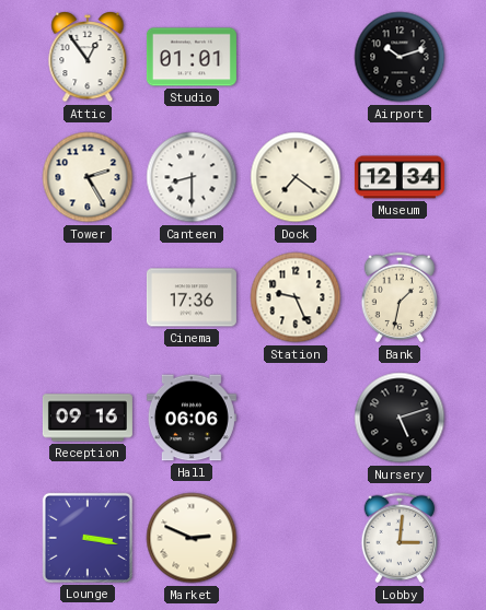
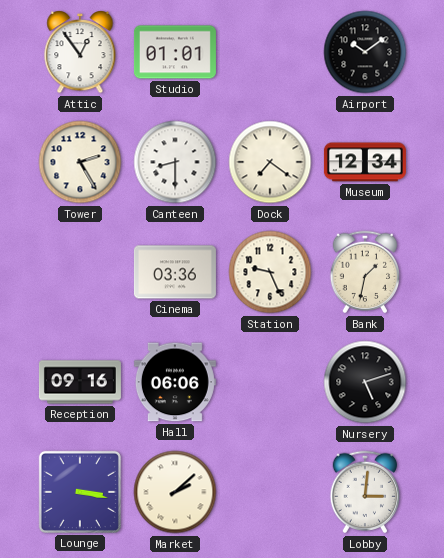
Airport: 10:12 -> 10:09
Cinema: 17:36 -> 03:36
Market: 2:49 -> 2:08
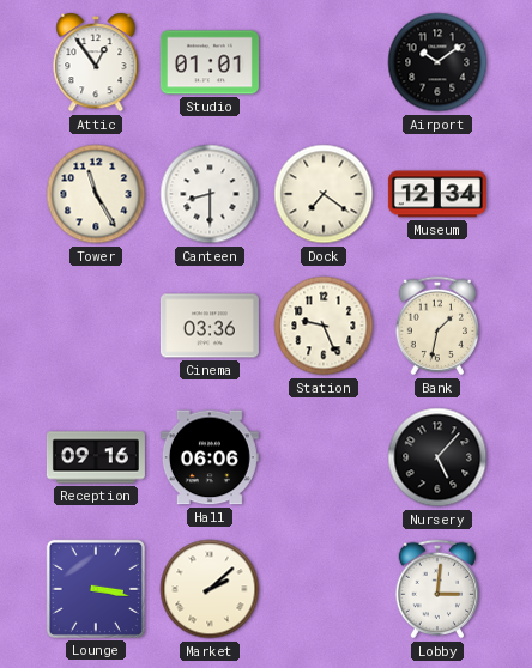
Tower: 2:25 -> 11:25
Nursery: 5:12 -> 5:07
